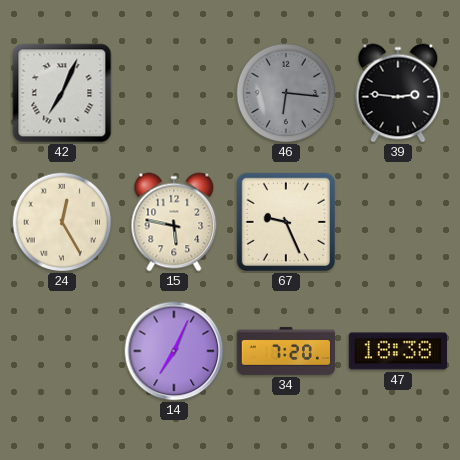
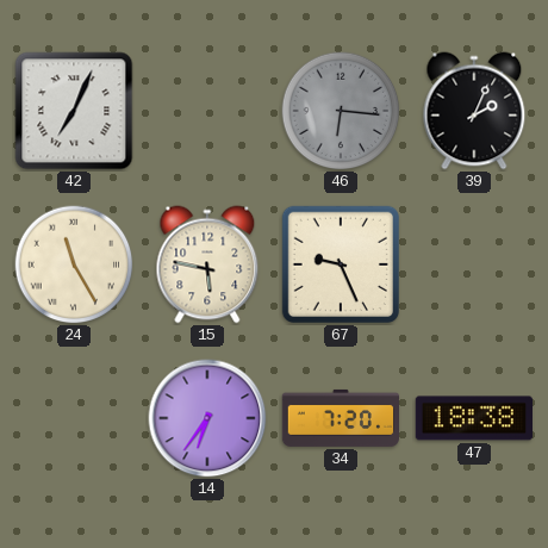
39: 2:46 -> 2:04
24: 12:25 -> 11:25
14: 7:04 -> 6:36
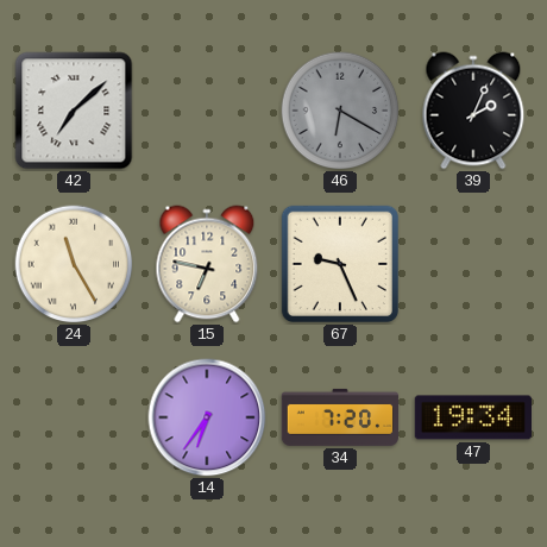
42: 7:04 -> 7:08
46: 6:16 -> 6:20
15: 5:47 -> 6:47
47: 18:38 -> 19:34
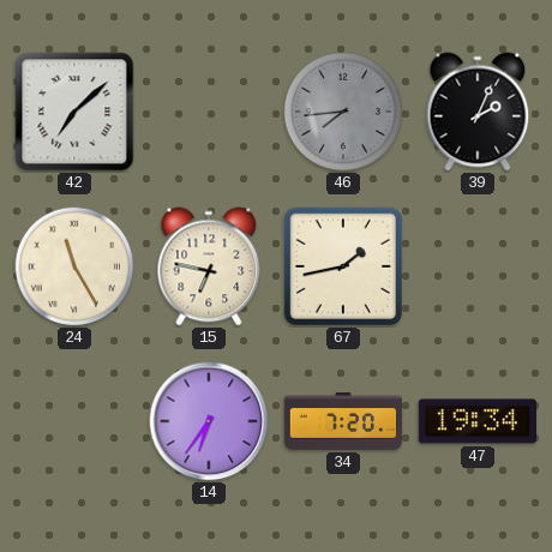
46: 6:20 -> 7:44
67: 9:26 -> 1:43
